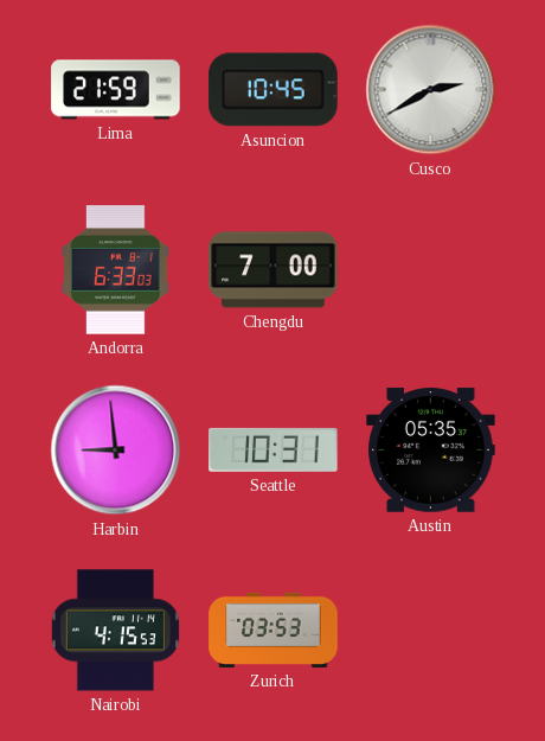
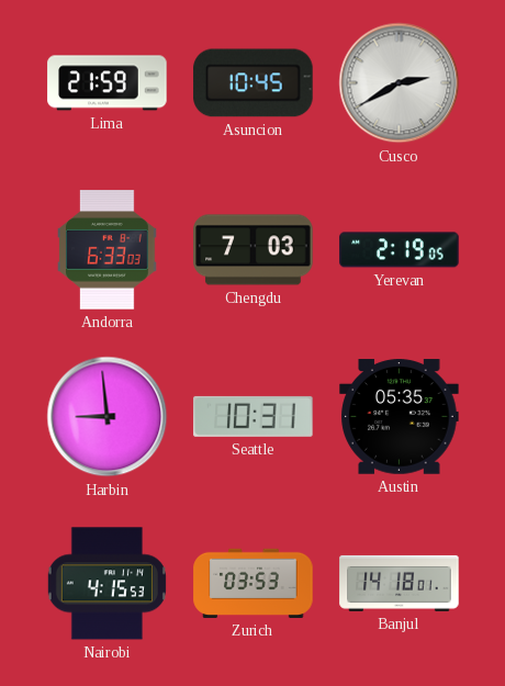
Chengdu: 7:00 -> 7:03
Yerevan: none -> 2:19
Banjul: none -> 14:18
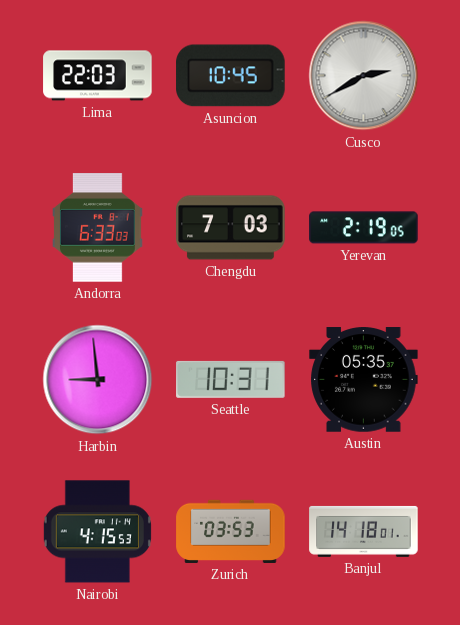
Lima: 21:59 -> 22:03
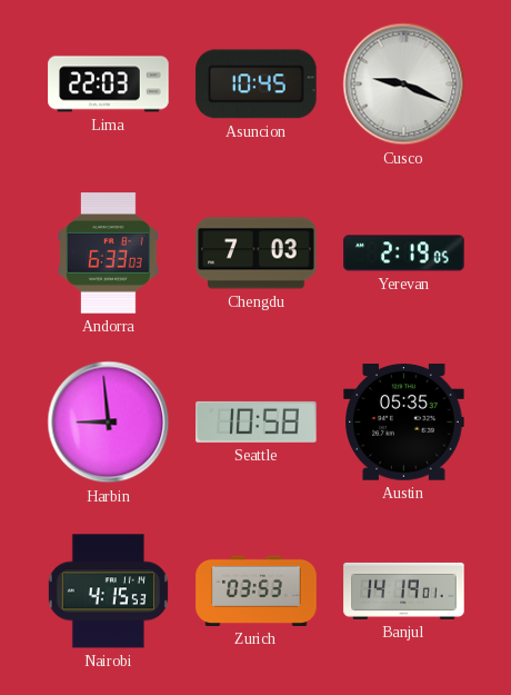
Cusco: 2:40 -> 9:19
Seattle: 10:31 -> 10:58
Banjul: 14:18 -> 14:19
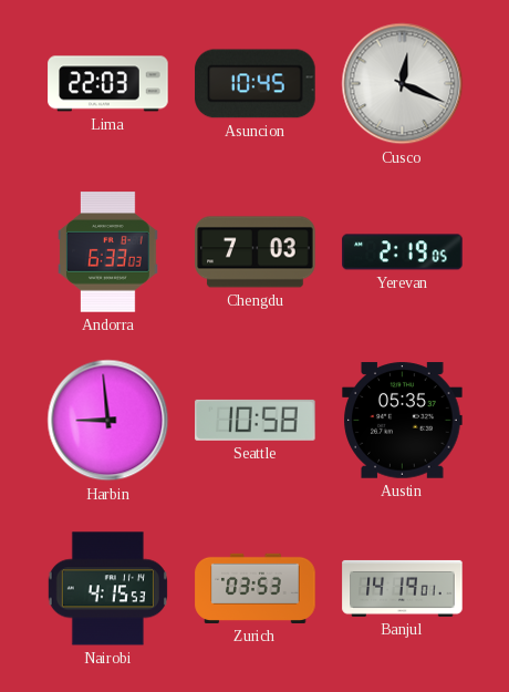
Cusco: 9:19 -> 12:19
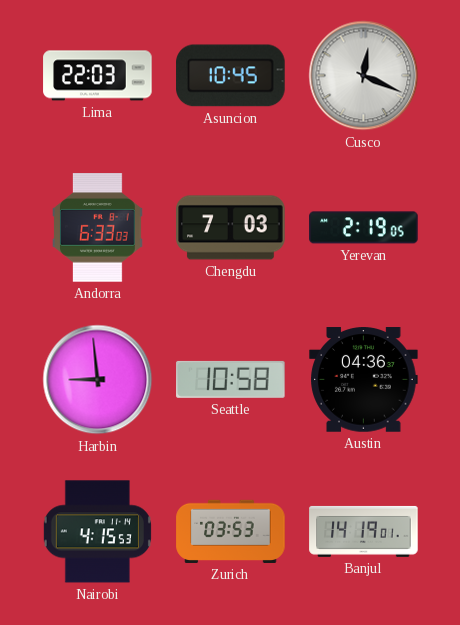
Austin: 05:35 -> 04:36
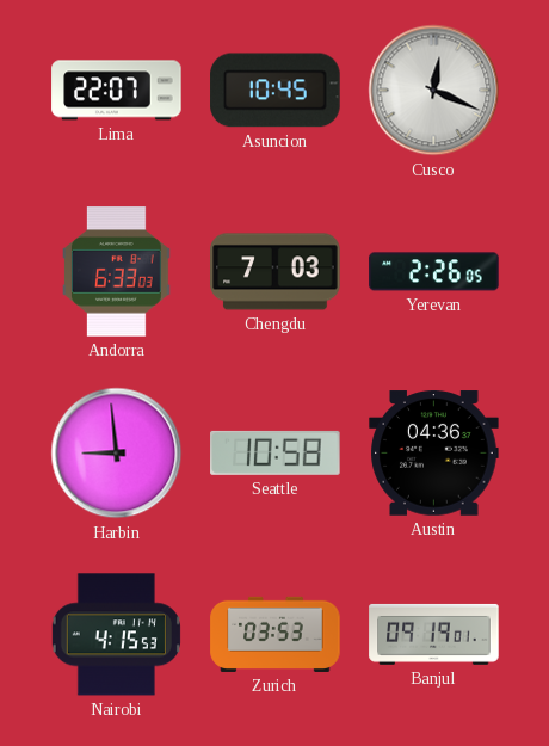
Lima: 22:03 -> 22:07
Yerevan: 2:19 -> 2:26
Banjul: 14:19 -> 09:19
